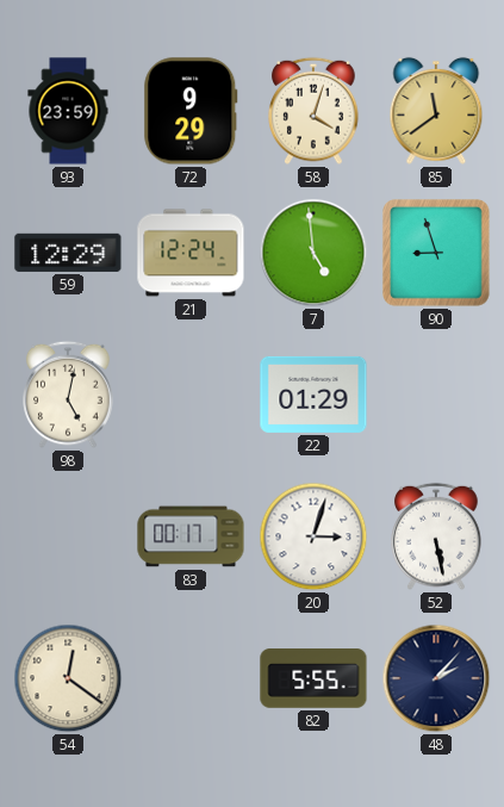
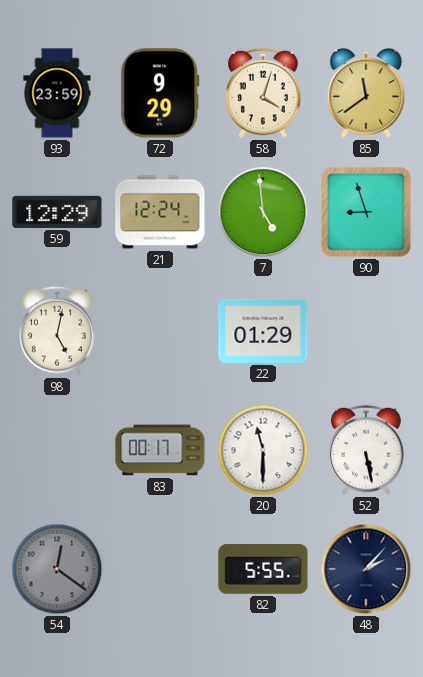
20: 3:03 -> 11:30
54 dial: cream -> grey
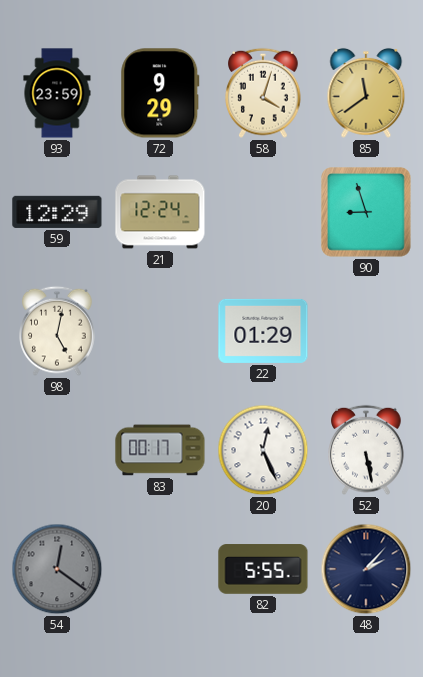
7: 4:59 -> none
20: 11:30 -> 12:26
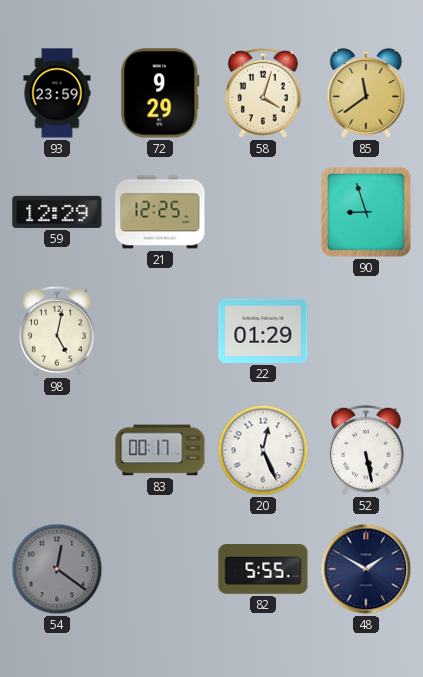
21: 12:24 -> 12:25
48: 2:07 -> 1:50
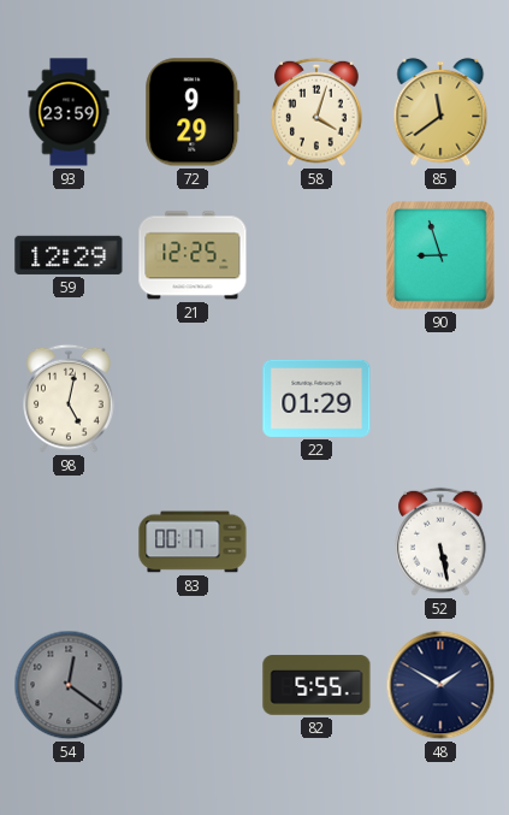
20: 12:26 -> none
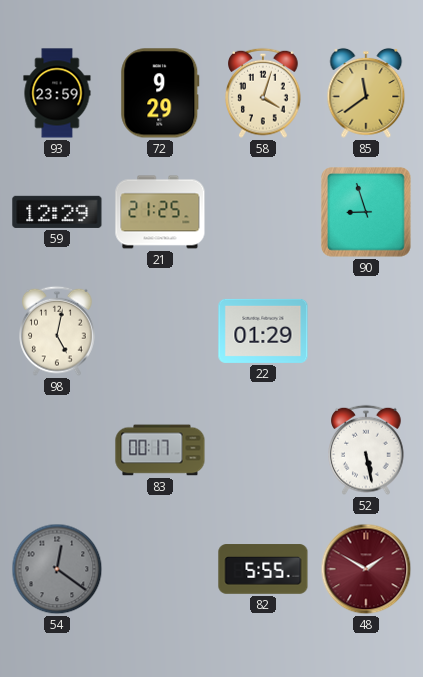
21: 12:25 -> 21:25
48 dial: navy -> burgundy
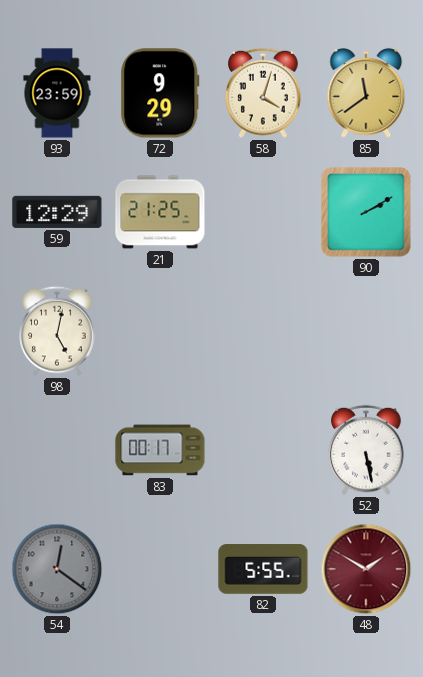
90: 8:57 -> 2:10
22: 01:29 -> none
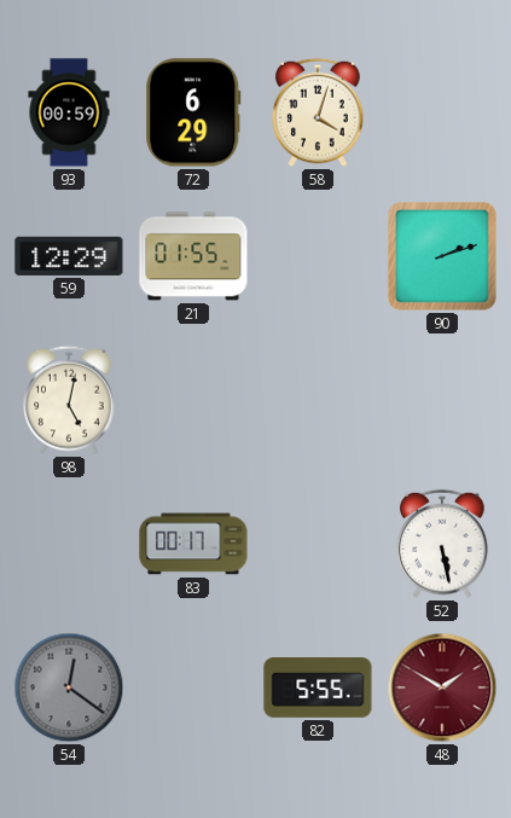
93: 23:59 -> 00:59
72: 9:29 -> 6:29
85: 11:39 -> none
21: 21:25 -> 01:55
90: 2:10 -> 2:12
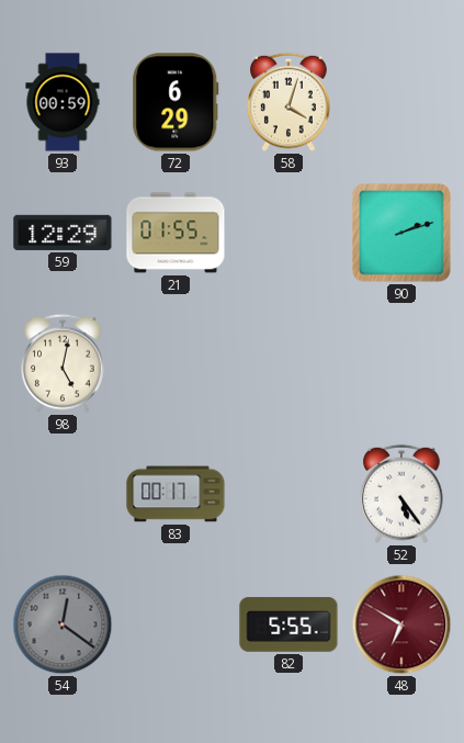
52: 5:28 -> 5:24
48: 1:50 -> 6:50
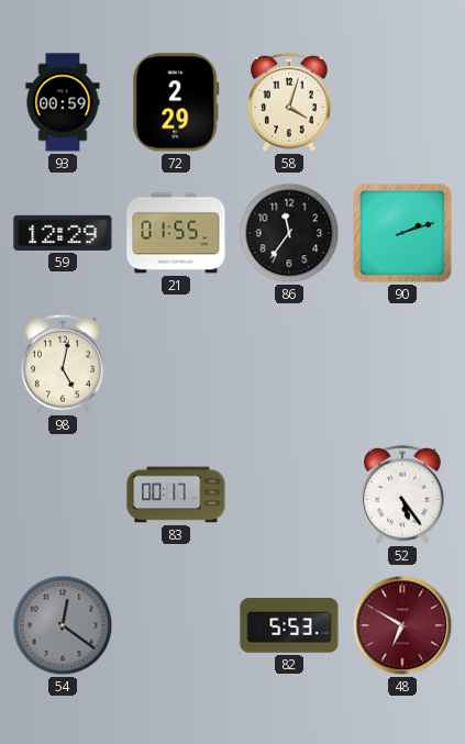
72: 6:29 -> 2:29
86: none -> 11:36
82: 5:55 -> 5:53
